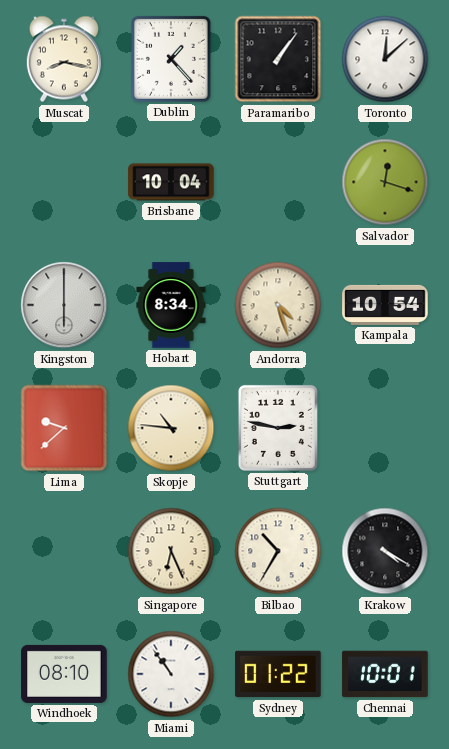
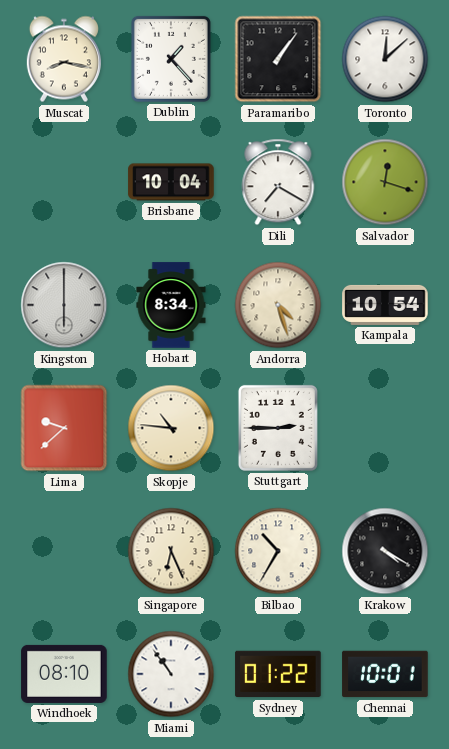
Dili: none -> 7:20
Stuttgart: 2:47 -> 2:45
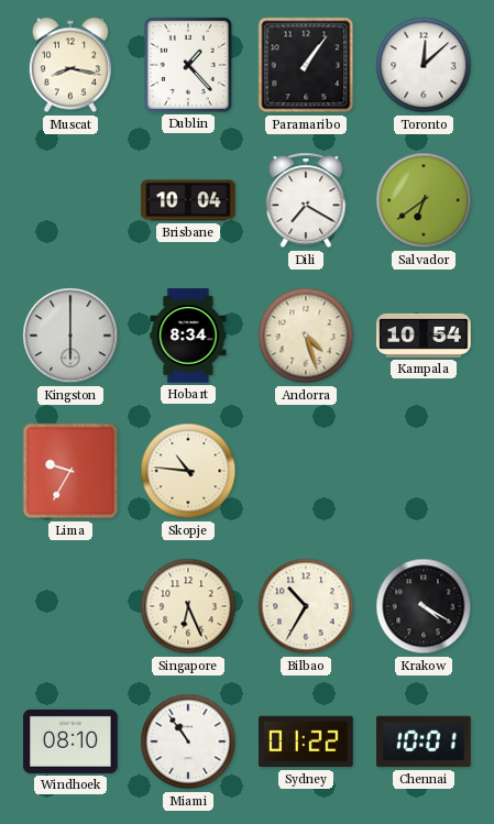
Salvador: 12:18 -> 6:39
Lima: 9:38 -> 9:35
Stuttgart: 2:45 -> none
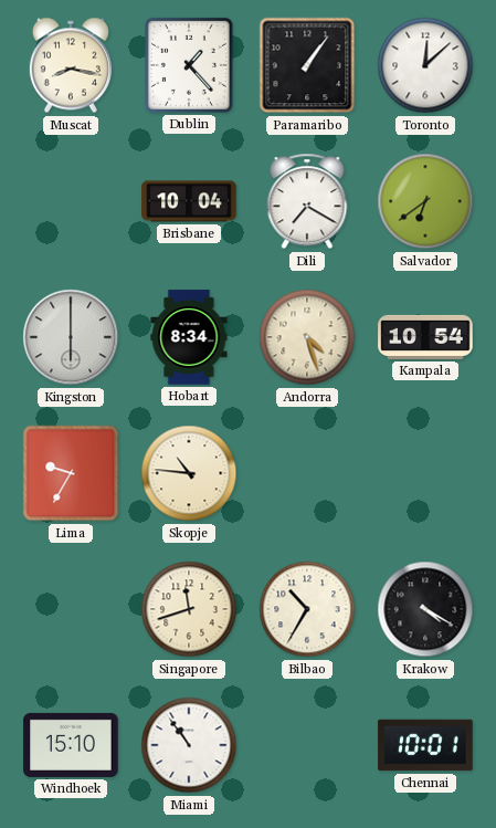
Singapore: 6:26 -> 11:42
Windhoek: 08:10 -> 15:10
Sydney: 01:22 -> none
